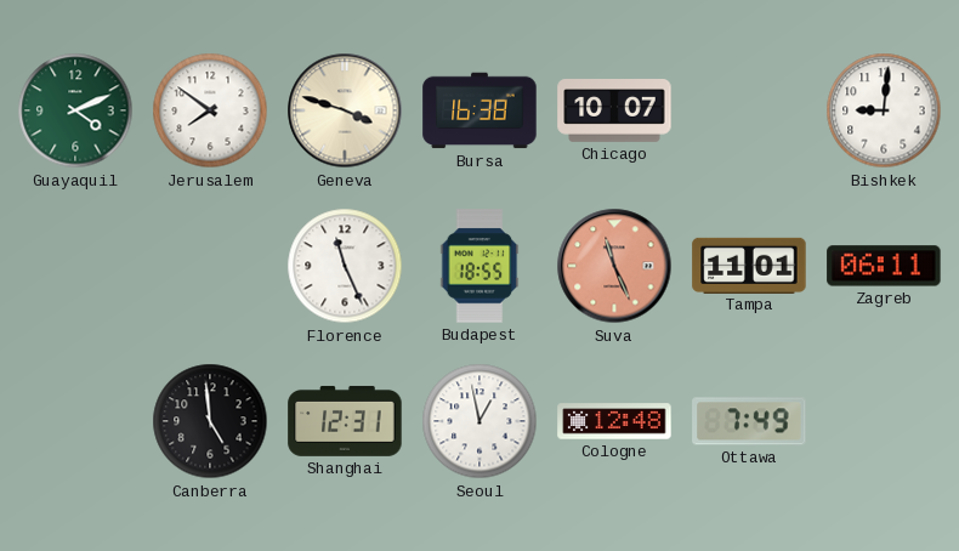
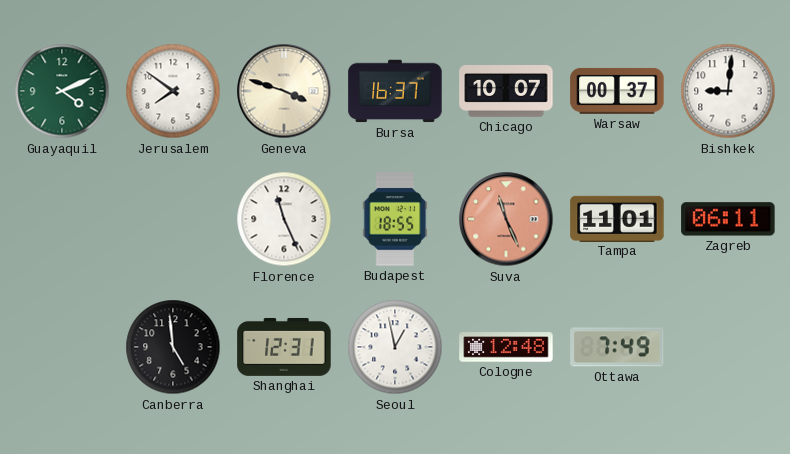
Bursa: 16:38 -> 16:37
Warsaw: none -> 00:37
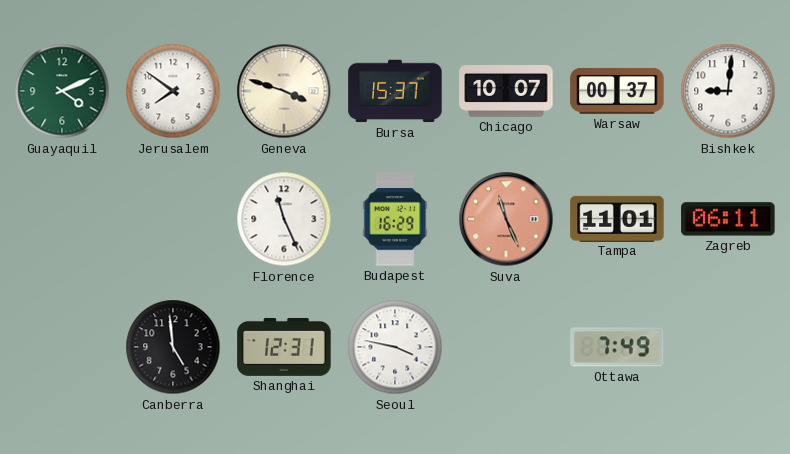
Bursa: 16:37 -> 15:37
Budapest: 18:55 -> 16:29
Seoul: 12:58 -> 3:47
Cologne: 12:48 -> none
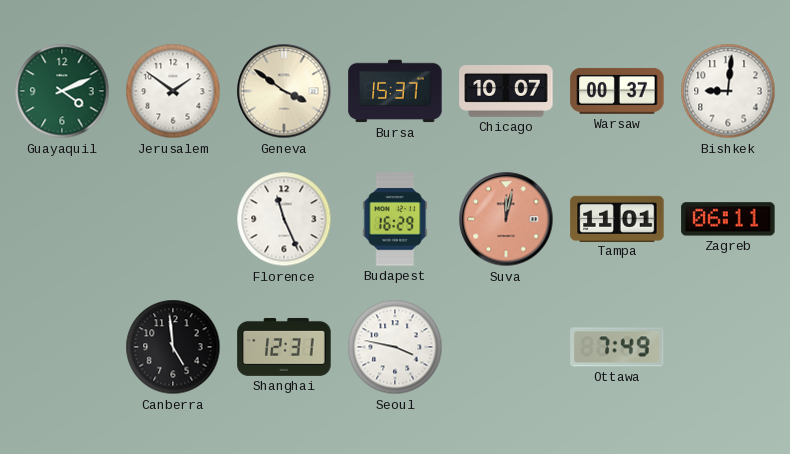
Jerusalem: 7:51 -> 1:51
Geneva: 3:48 -> 3:51
Suva: 11:26 -> 12:02
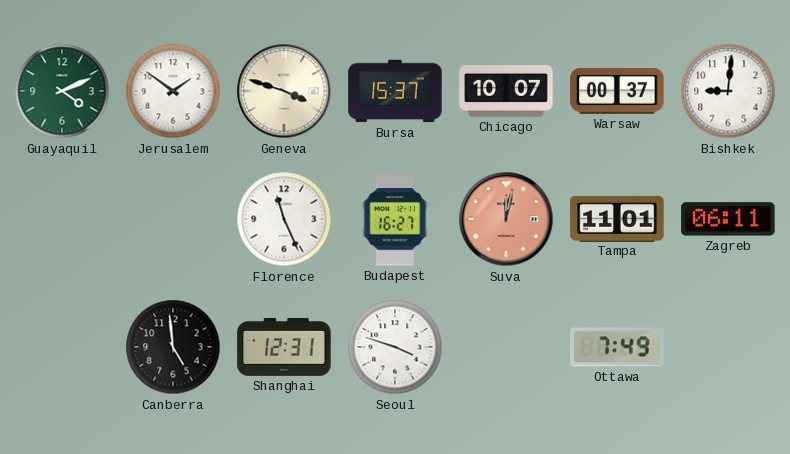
Geneva: 3:51 -> 3:48
Budapest: 16:29 -> 16:27
Seoul: 3:47 -> 3:48
